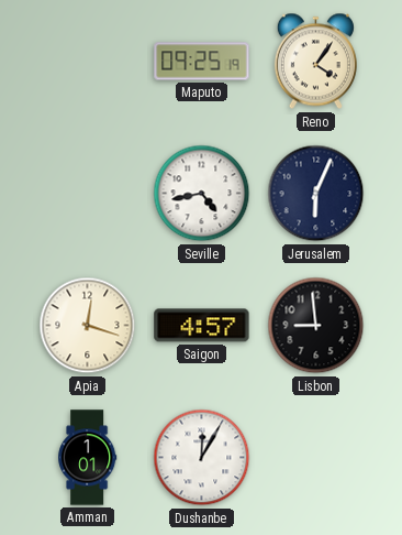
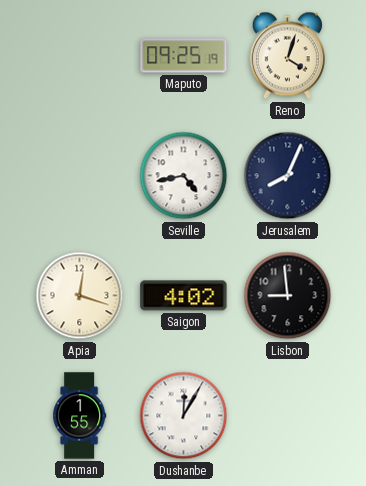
Reno: 4:06 -> 4:03
Jerusalem: 6:04 -> 8:04
Saigon: 4:57 -> 4:02
Amman: 1:01 -> 1:55
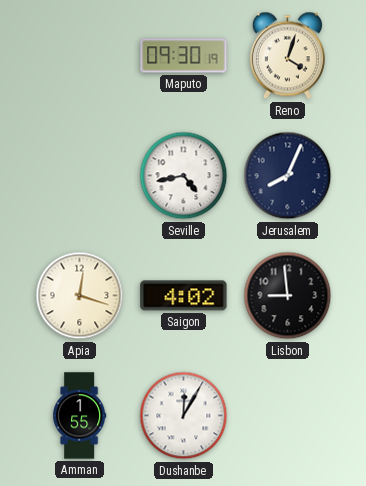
Maputo: 09:25 -> 09:30
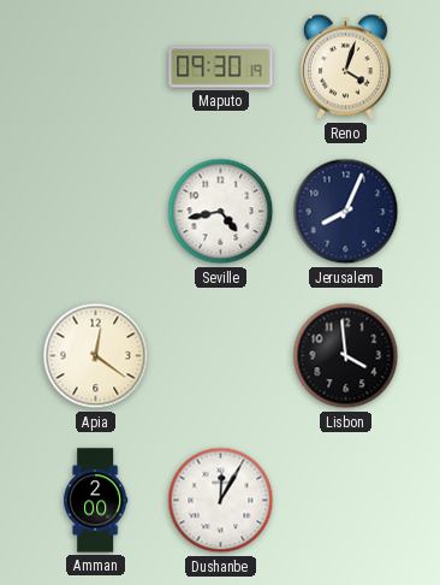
Apia: 12:18 -> 12:21
Saigon: 4:02 -> none
Lisbon: 8:59 -> 3:59
Amman: 1:55 -> 2:00
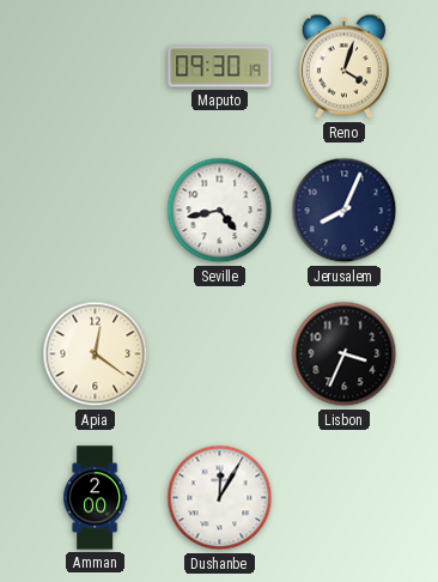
Lisbon: 3:59 -> 3:34
